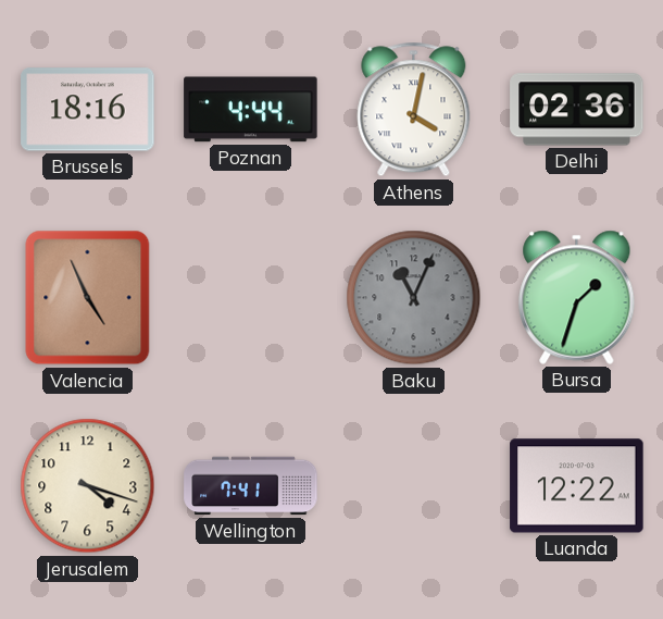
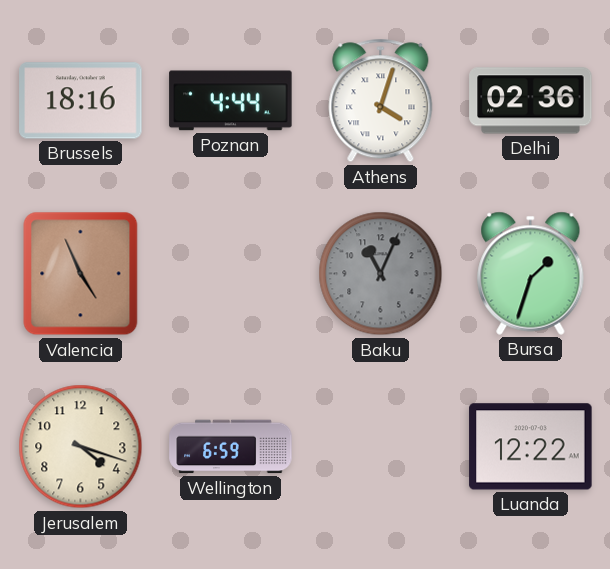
Athens: 4:02 -> 4:03
Wellington: 7:41 -> 6:59
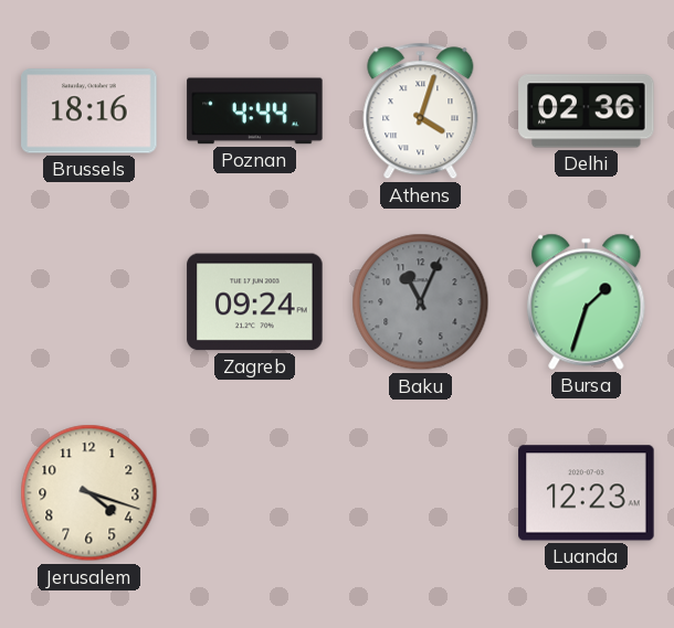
Valencia: 4:56 -> none
Zagreb: none -> 09:24
Wellington: 6:59 -> none
Luanda: 12:22 -> 12:23
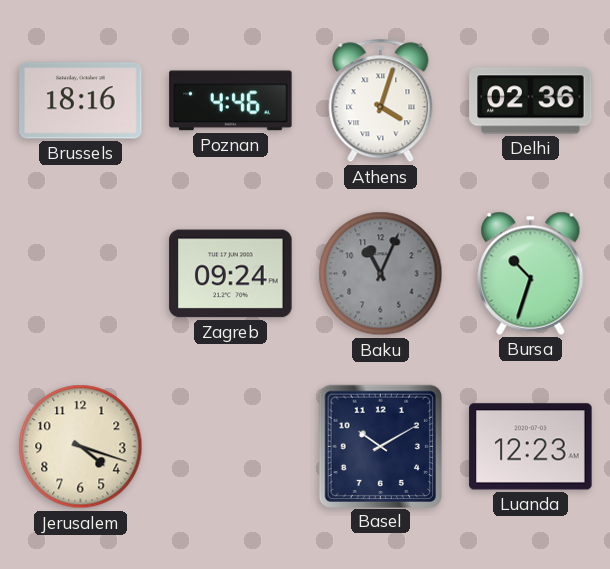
Poznan: 4:44 -> 4:46
Bursa: 1:33 -> 10:33
Basel: none -> 10:10
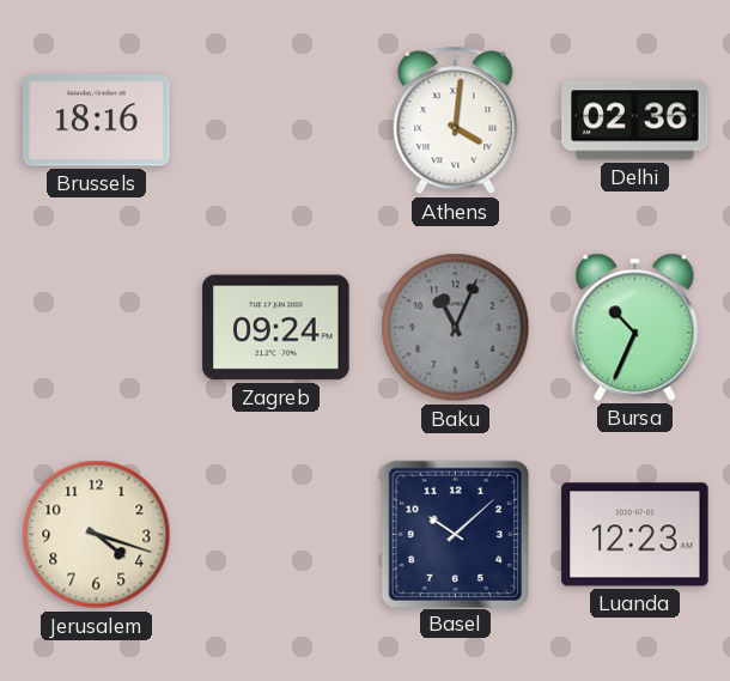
Poznan: 4:46 -> none
Athens: 4:03 -> 4:01
Bursa: 10:33 -> 10:34
Basel: 10:10 -> 10:08
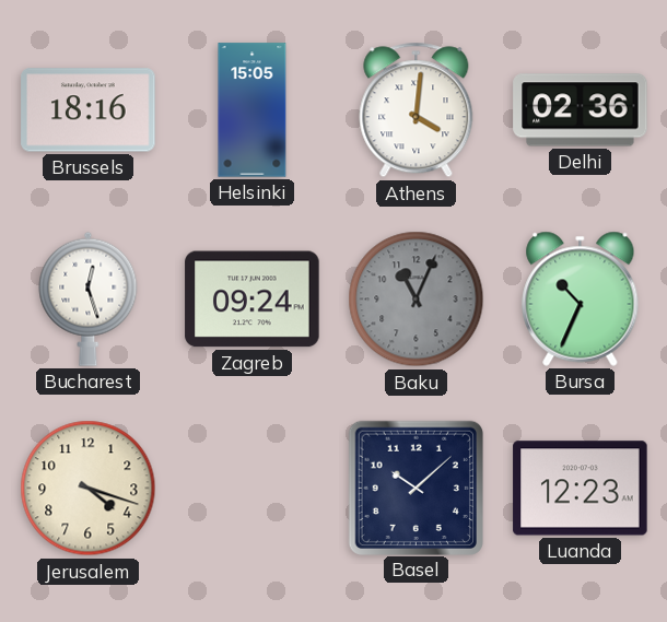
Helsinki: none -> 15:05
Bucharest: none -> 12:27
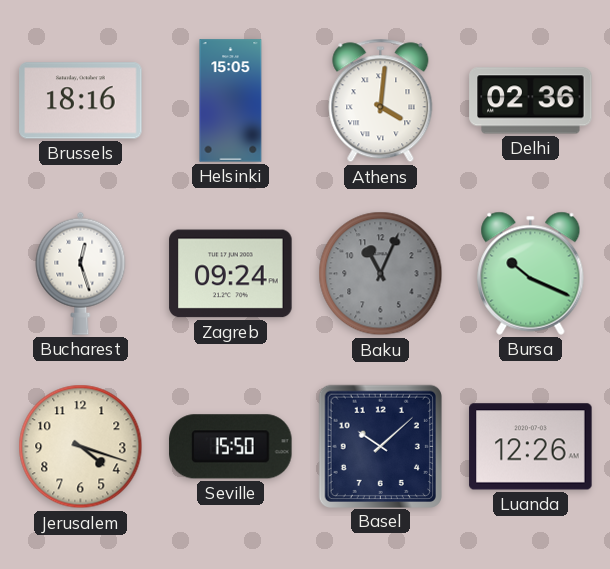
Bursa: 10:34 -> 10:19
Seville: none -> 15:50
Luanda: 12:23 -> 12:26
